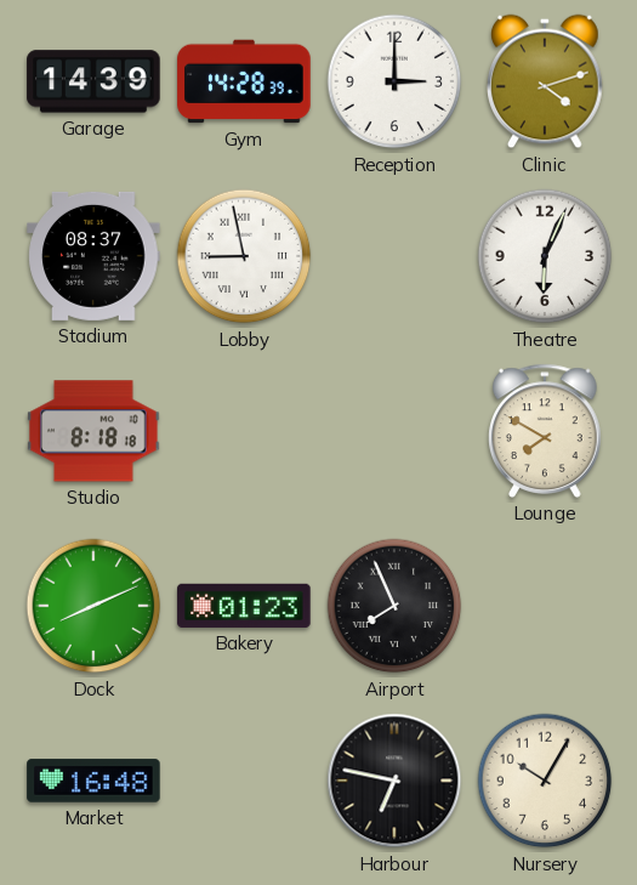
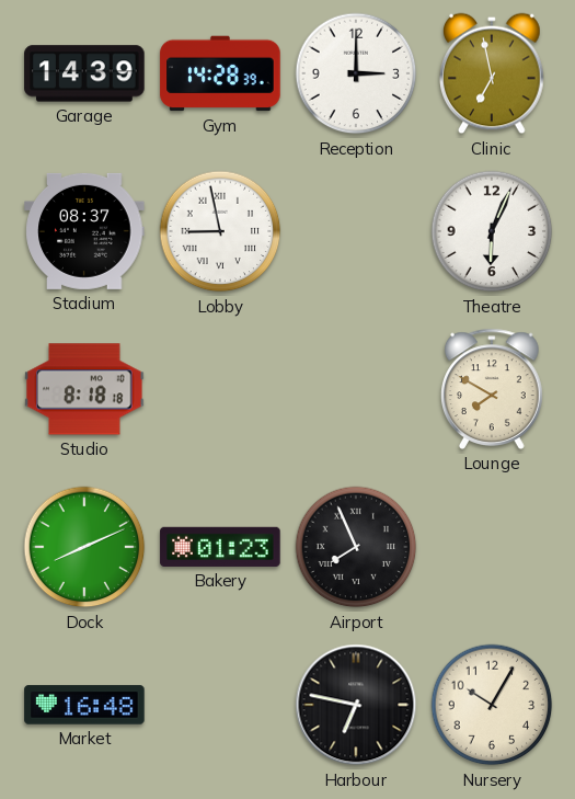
Clinic: 4:12 -> 6:58
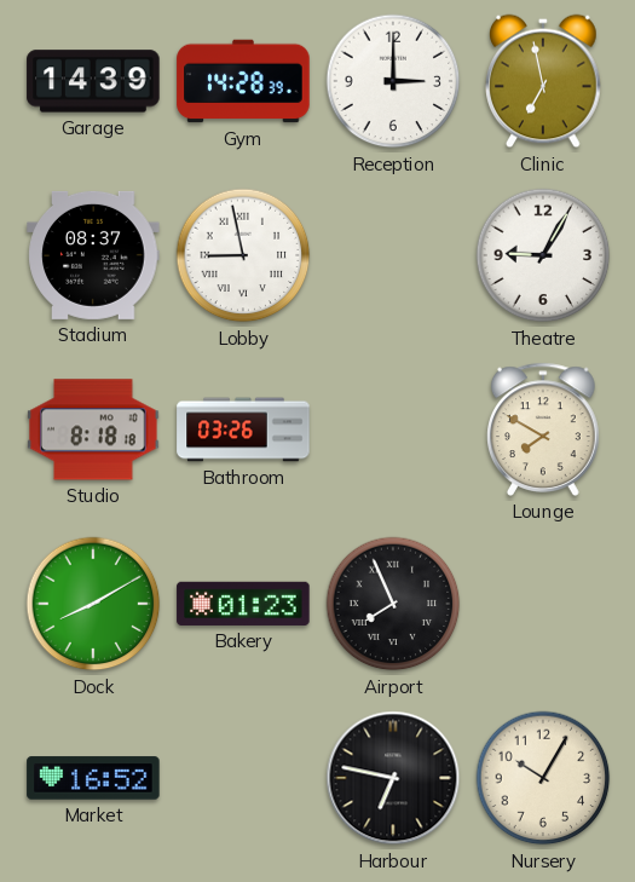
Theatre: 6:04 -> 9:05
Bathroom: none -> 03:26
Dock: 8:11 -> 8:10
Market: 16:48 -> 16:52
